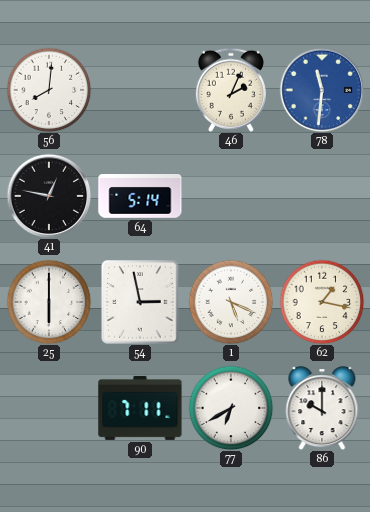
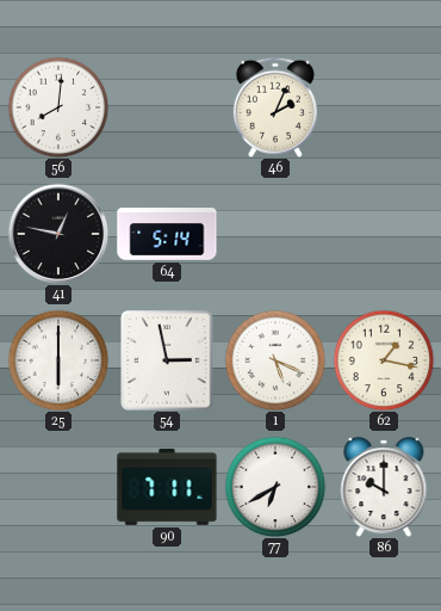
78: 11:31 -> none
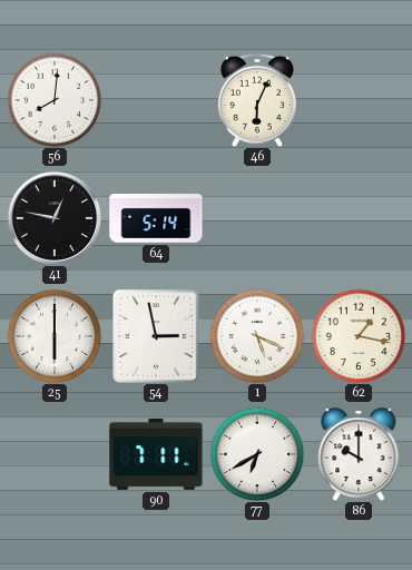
46: 2:04 -> 6:04
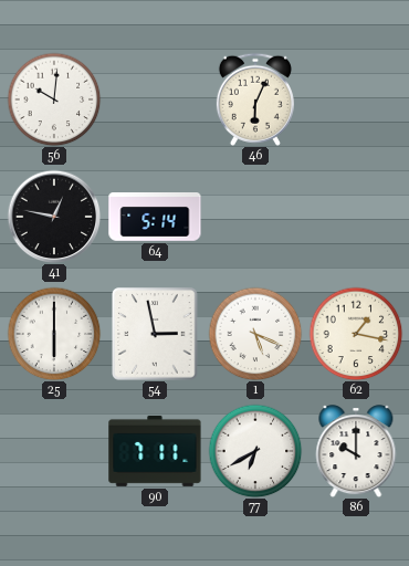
56: 8:01 -> 10:01
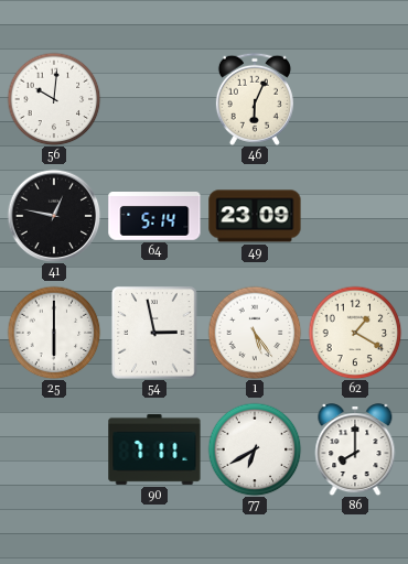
49: none -> 23:09
1: 5:19 -> 5:24
62: 1:17 -> 1:20
86: 10:00 -> 8:00
